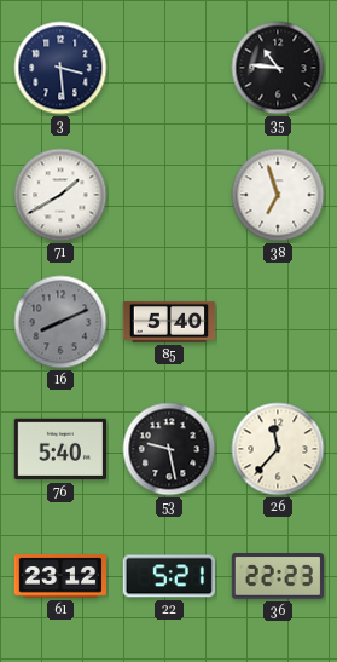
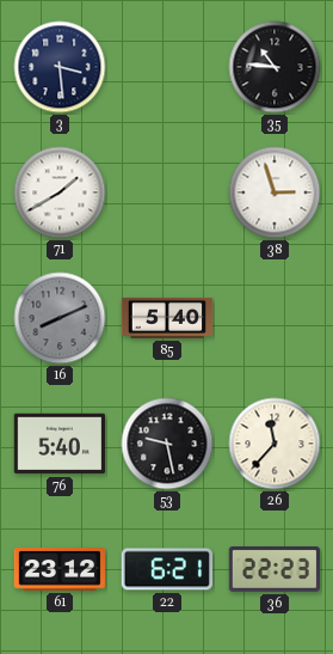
38: 6:57 -> 2:57
22: 5:21 -> 6:21
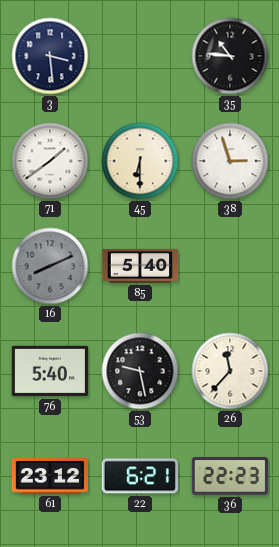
71: 1:40 -> 1:39
45: none -> 6:30
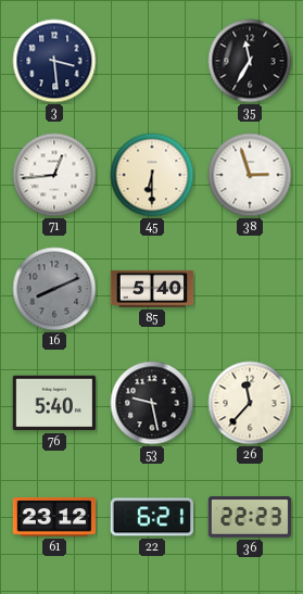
35: 10:46 -> 11:35
71: 1:39 -> 12:44
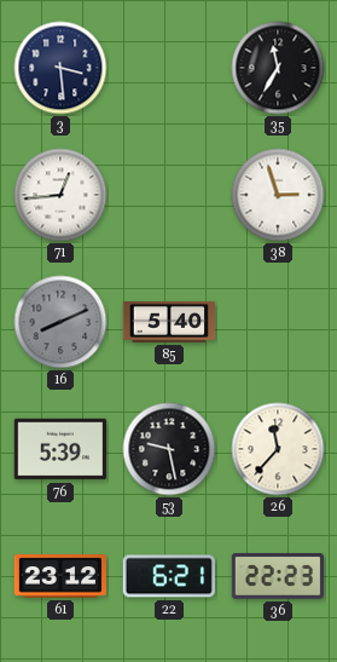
45: 6:30 -> none
76: 5:40 -> 5:39
